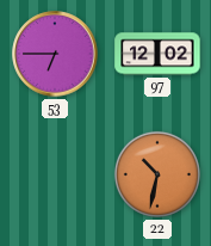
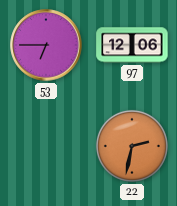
97: 12:02 -> 12:06
22: 10:32 -> 2:32
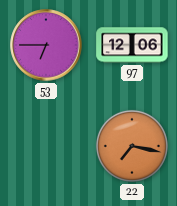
22: 2:32 -> 7:17
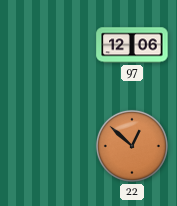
53: 6:45 -> none
22: 7:17 -> 12:52
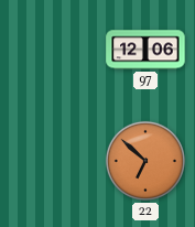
22: 12:52 -> 6:52
